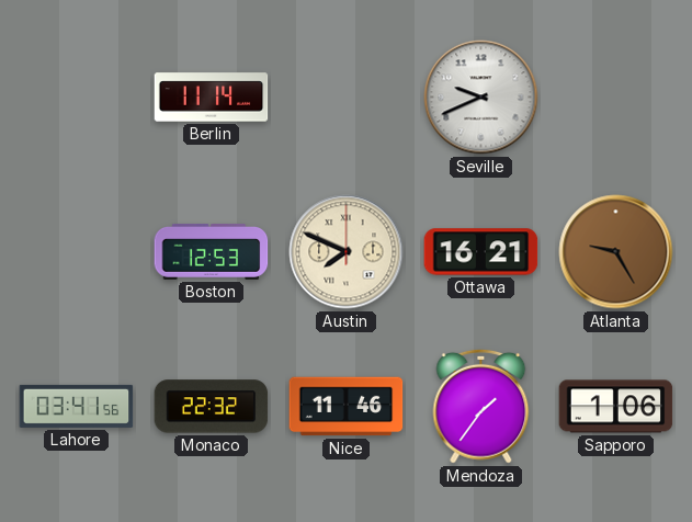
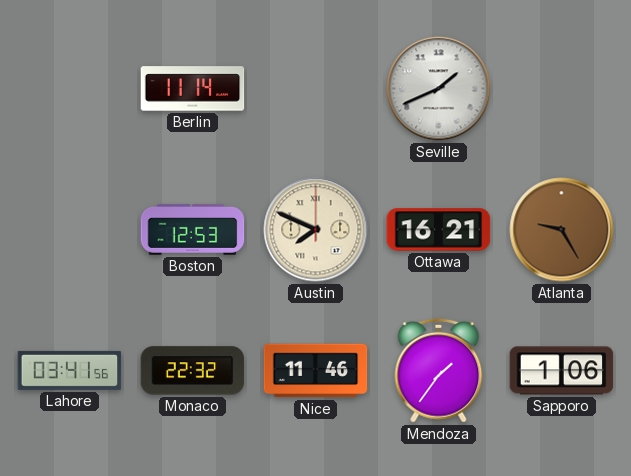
Seville: 9:41 -> 1:41
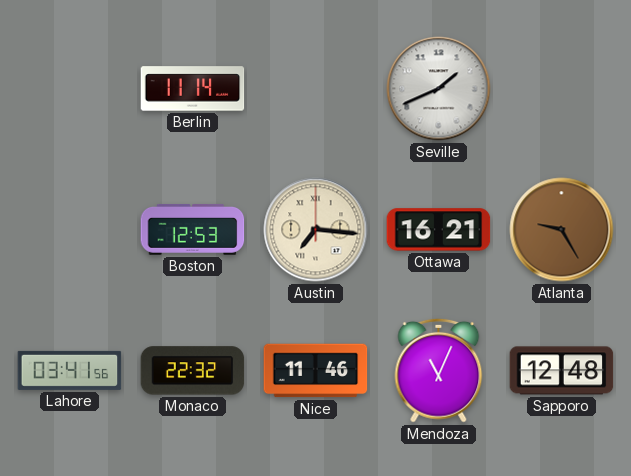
Austin: 7:49 -> 7:16
Mendoza: 1:36 -> 11:04
Sapporo: 1:06 -> 12:48
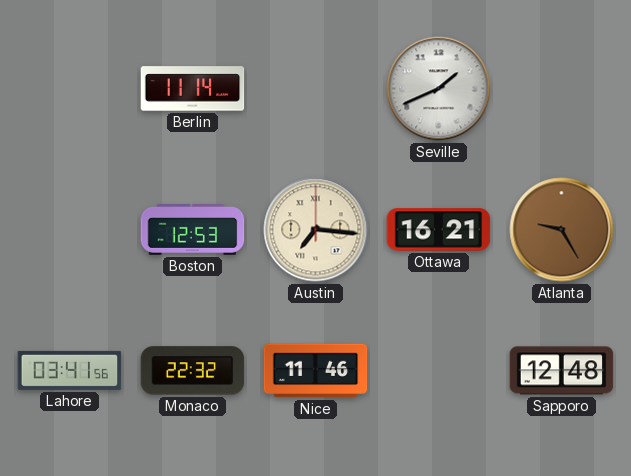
Mendoza: 11:04 -> none
